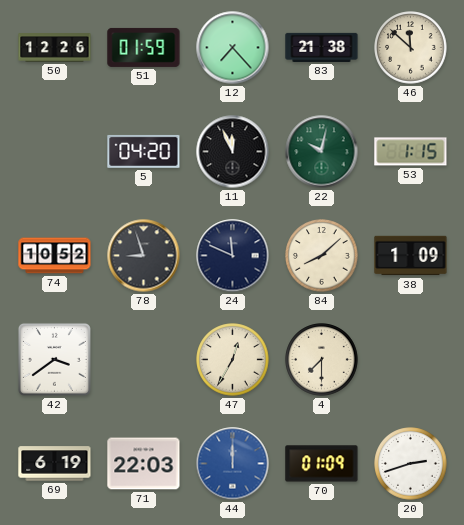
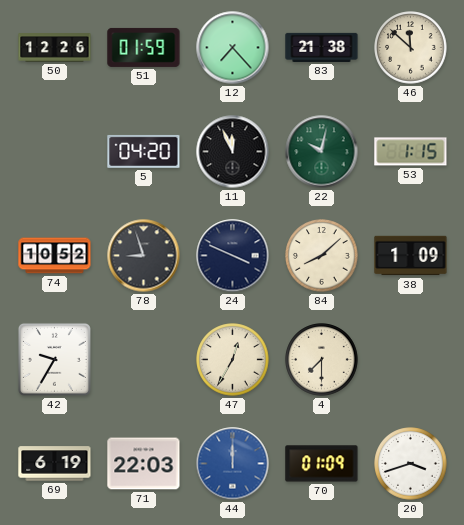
24: 11:49 -> 3:49
42: 3:39 -> 9:35
20: 2:42 -> 3:42
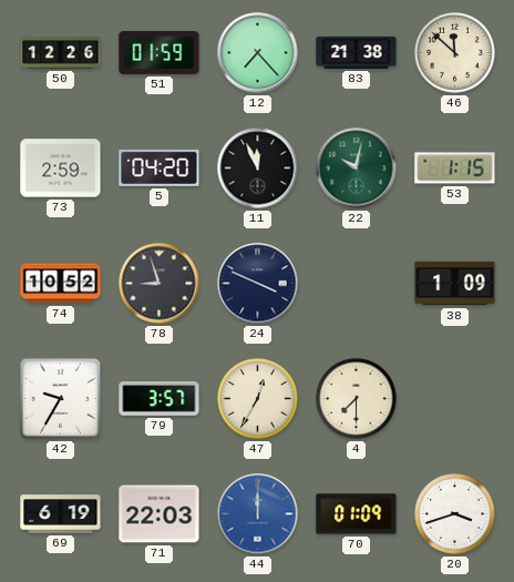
73: none -> 2:59
84: 8:08 -> none
79: none -> 3:57
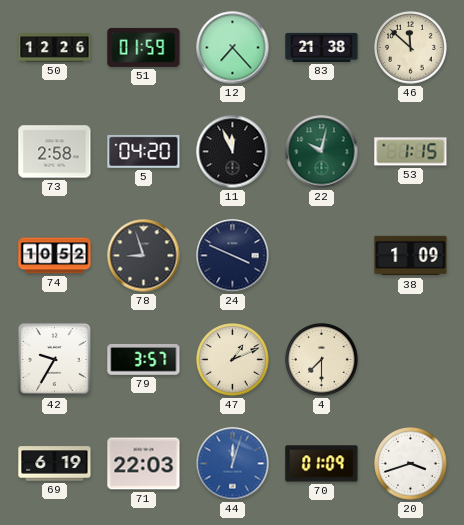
73: 2:59 -> 2:58
47: 12:35 -> 1:11
44: 12:00 -> 12:03
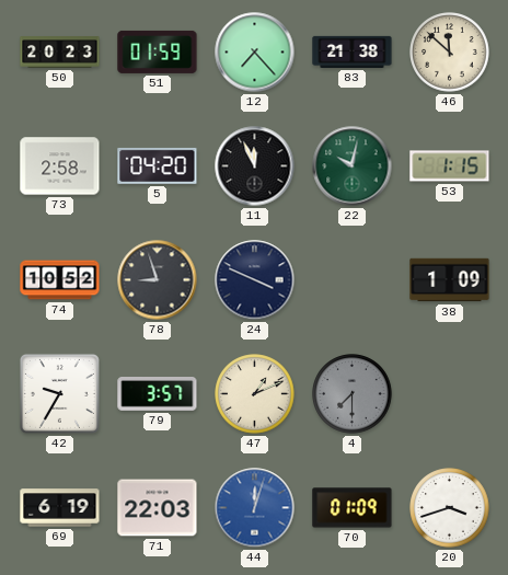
50: 12:26 -> 20:23
4 dial: cream -> grey
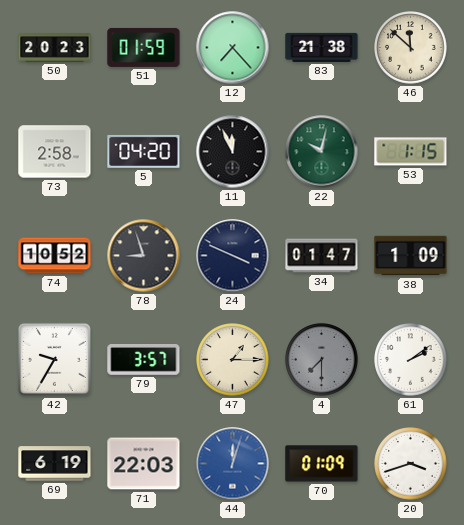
34: none -> 01:47
47: 1:11 -> 1:15
61: none -> 2:09
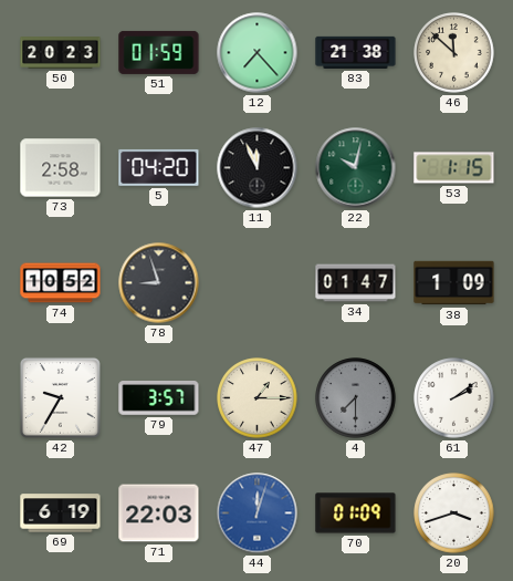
24: 3:49 -> none
